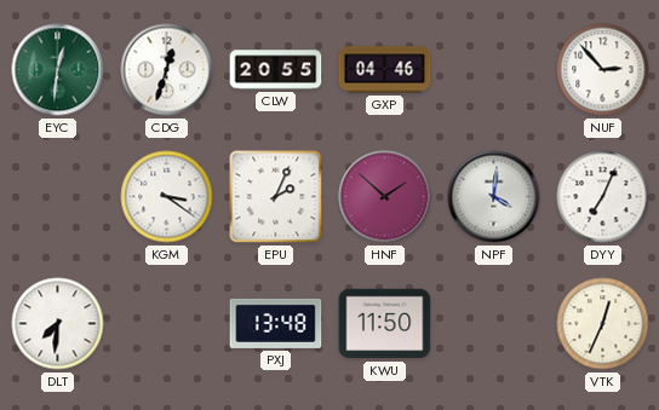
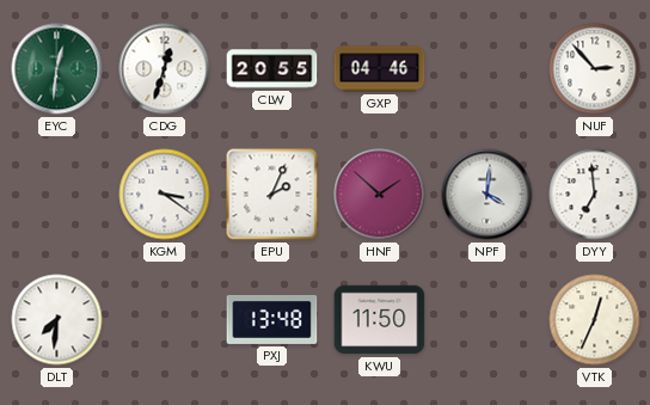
DYY: 7:04 -> 6:59
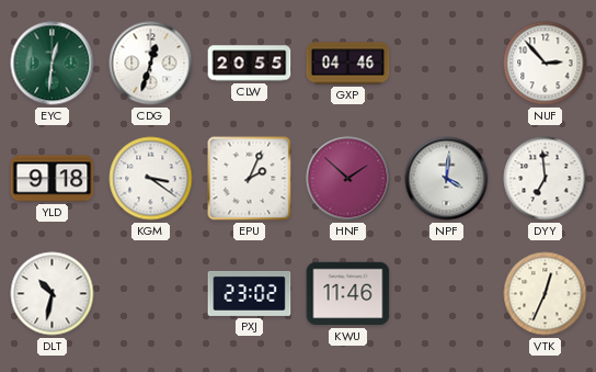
YLD: none -> 9:18
DLT: 7:31 -> 10:32
PXJ: 13:48 -> 23:02
KWU: 11:50 -> 11:46
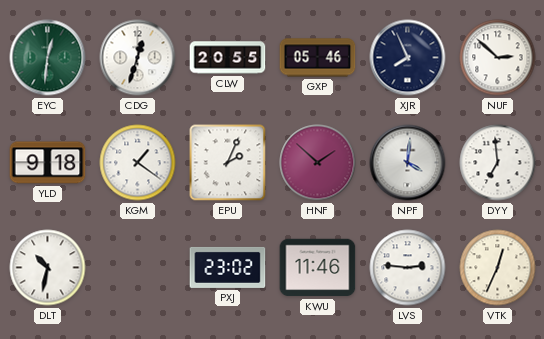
GXP: 04:46 -> 05:46
XJR: none -> 7:56
NUF: 2:53 -> 2:52
KGM: 3:21 -> 1:21
LVS: none -> 2:46
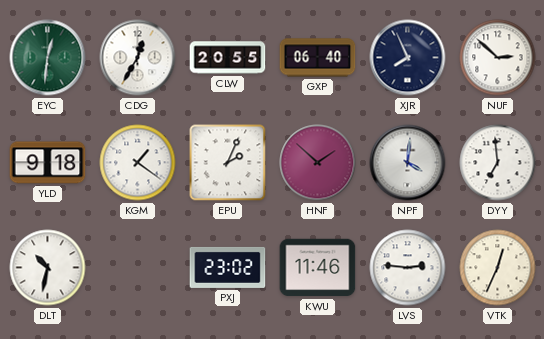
CDG: 12:33 -> 12:35
GXP: 05:46 -> 06:40
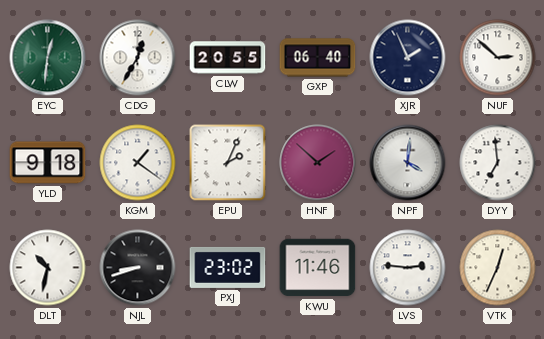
XJR: 7:56 -> 1:56
NJL: none -> 8:42
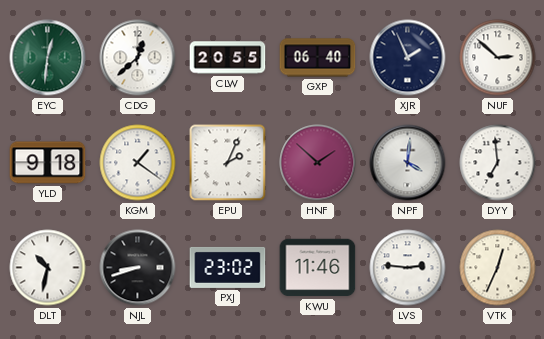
CDG: 12:35 -> 12:38
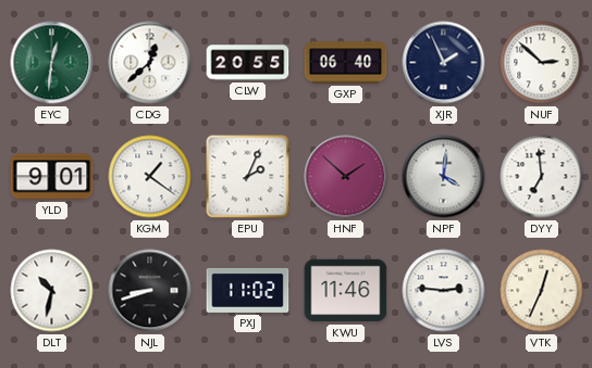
YLD: 9:18 -> 9:01
PXJ: 23:02 -> 11:02
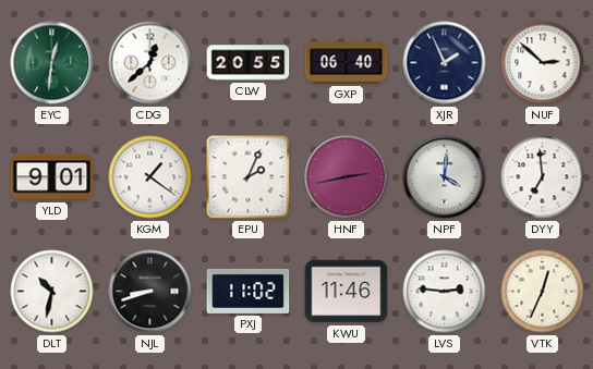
HNF: 1:52 -> 2:43
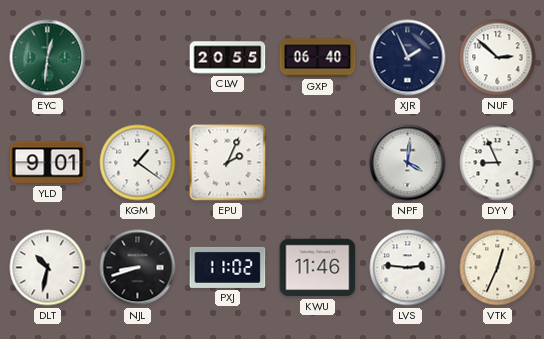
CDG: 12:38 -> none
HNF: 2:43 -> none
DYY: 6:59 -> 8:56
